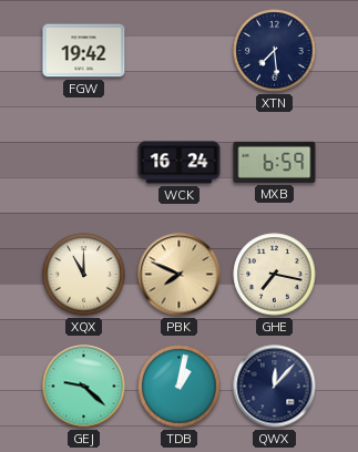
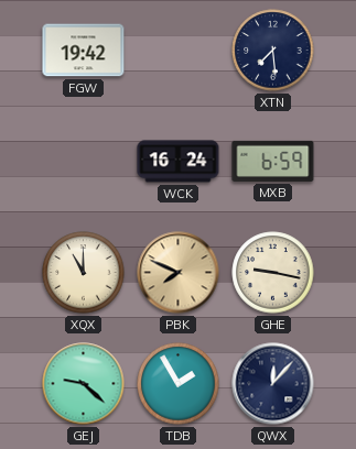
GHE: 7:17 -> 9:17
TDB: 1:02 -> 1:55
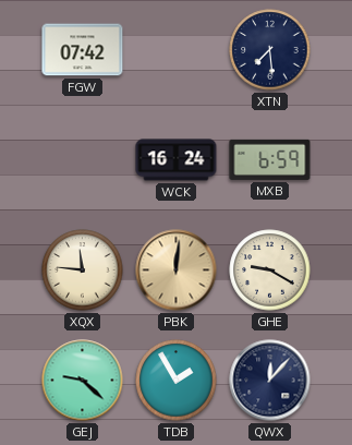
FGW: 19:42 -> 07:42
XQX: 11:00 -> 11:46
PBK: 7:49 -> 12:01
GHE: 9:17 -> 9:20
